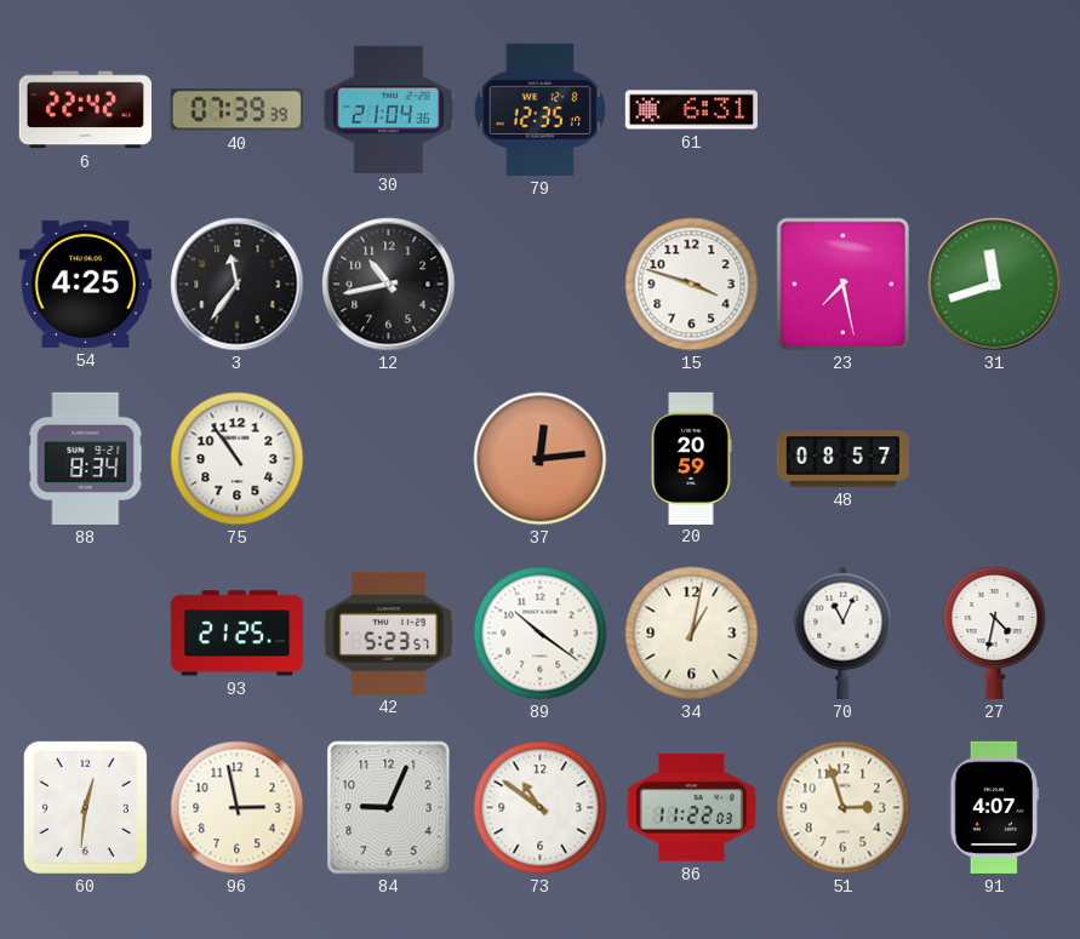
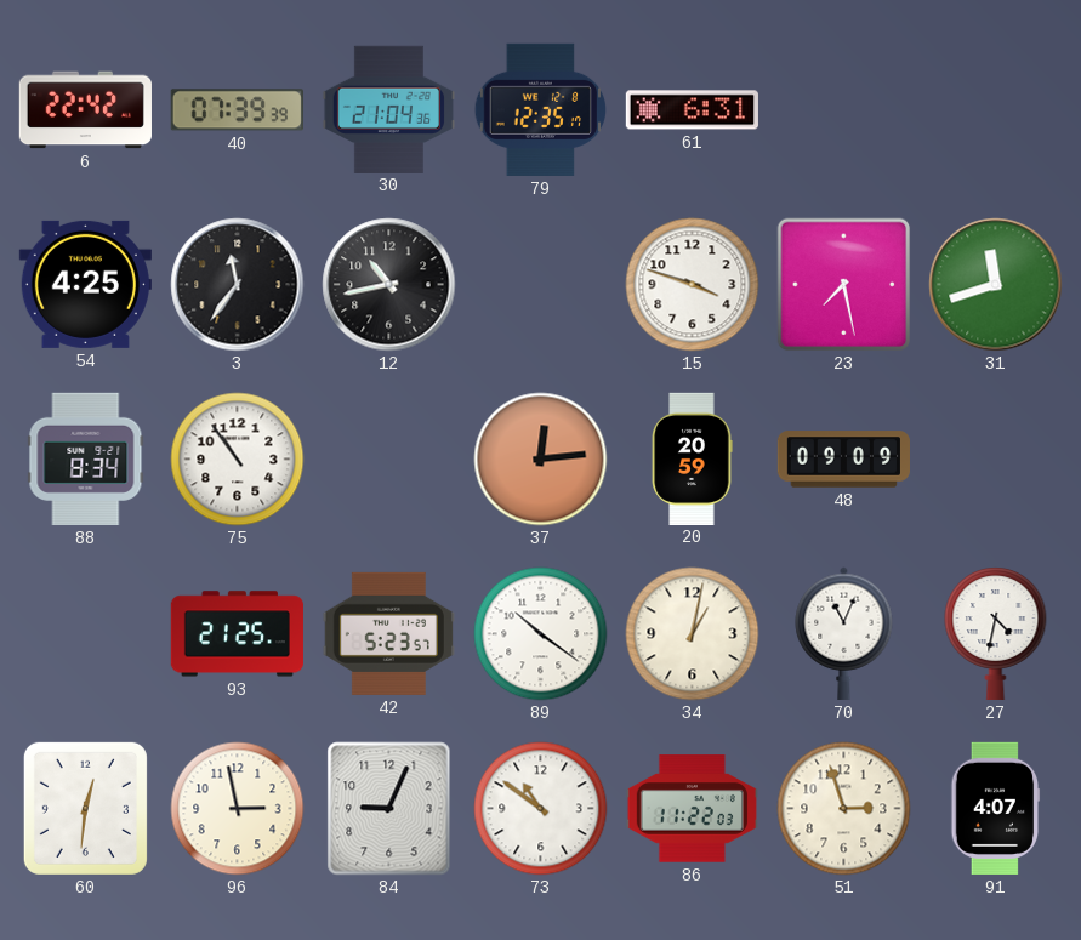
48: 08:57 -> 09:09
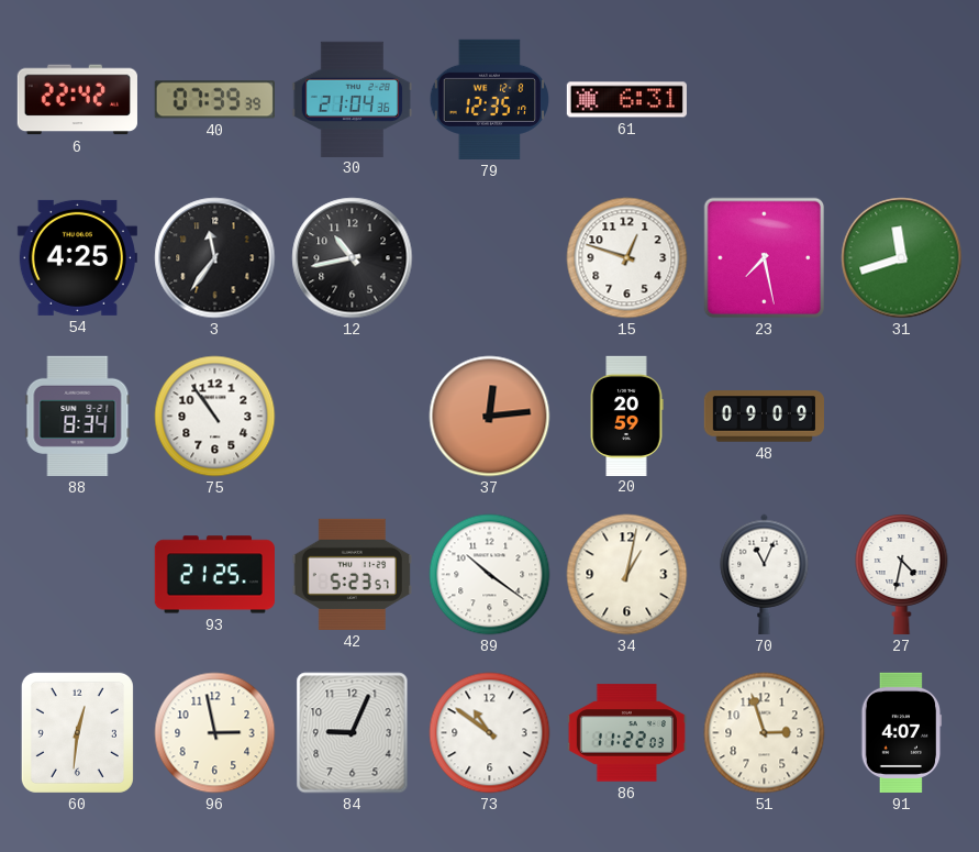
15: 3:48 -> 12:48
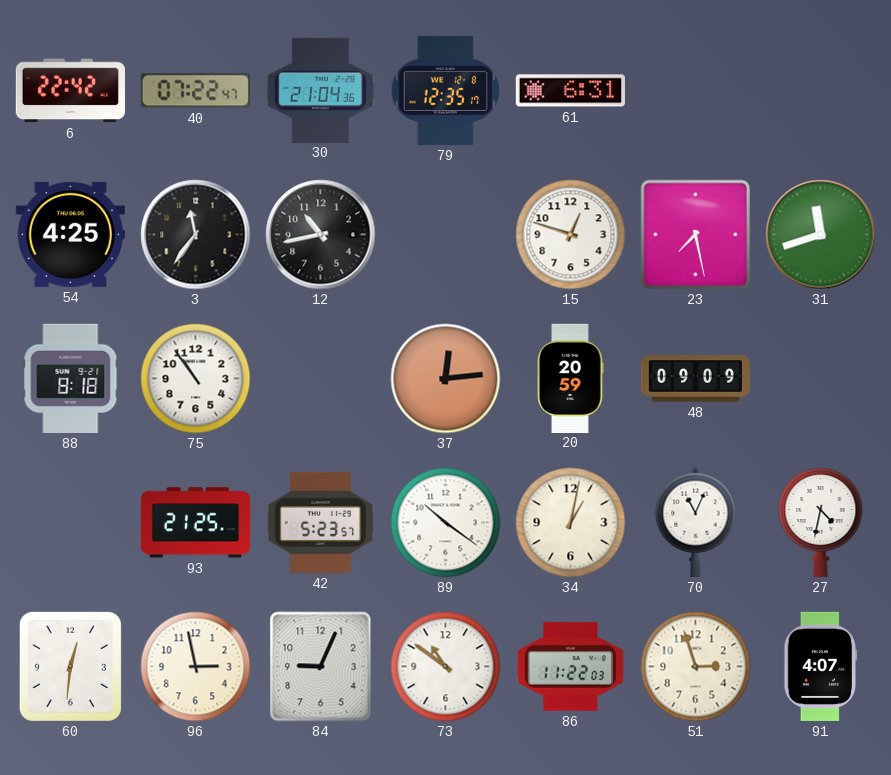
40: 07:39 -> 07:22
88: 8:34 -> 8:18
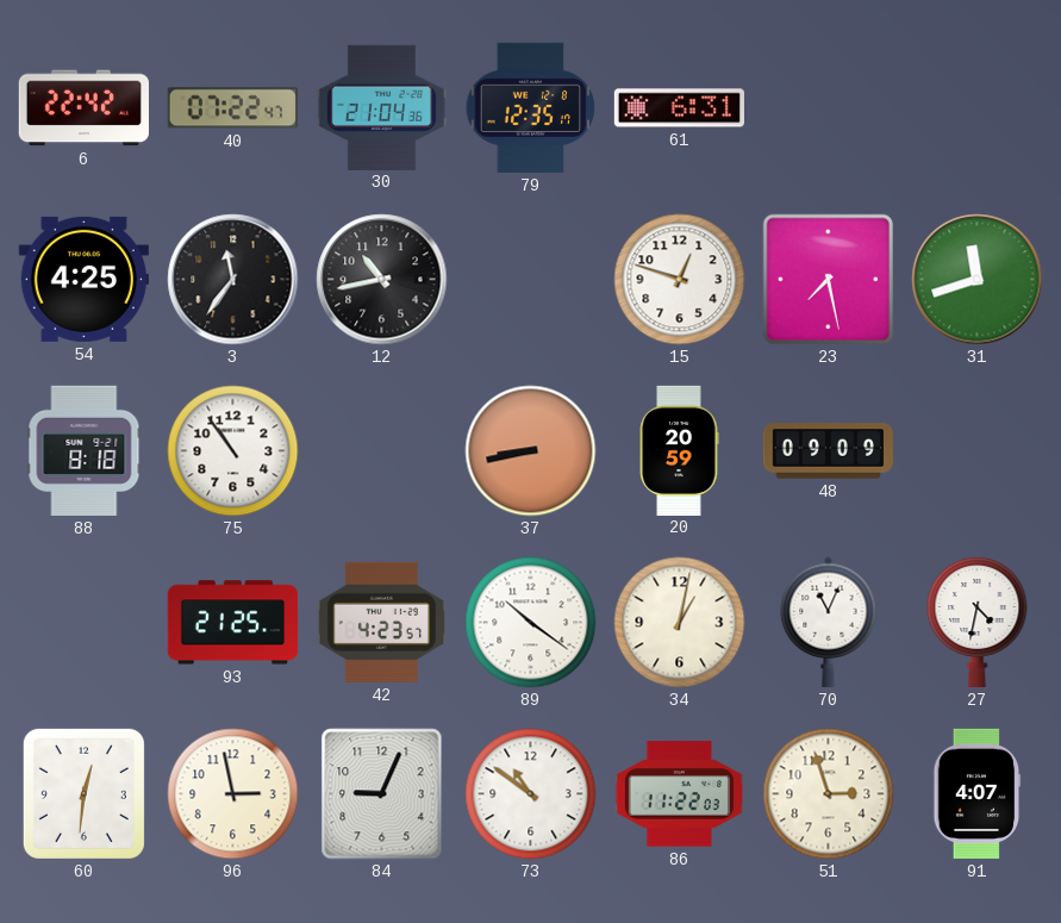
37: 12:14 -> 8:43
42: 5:23 -> 4:23
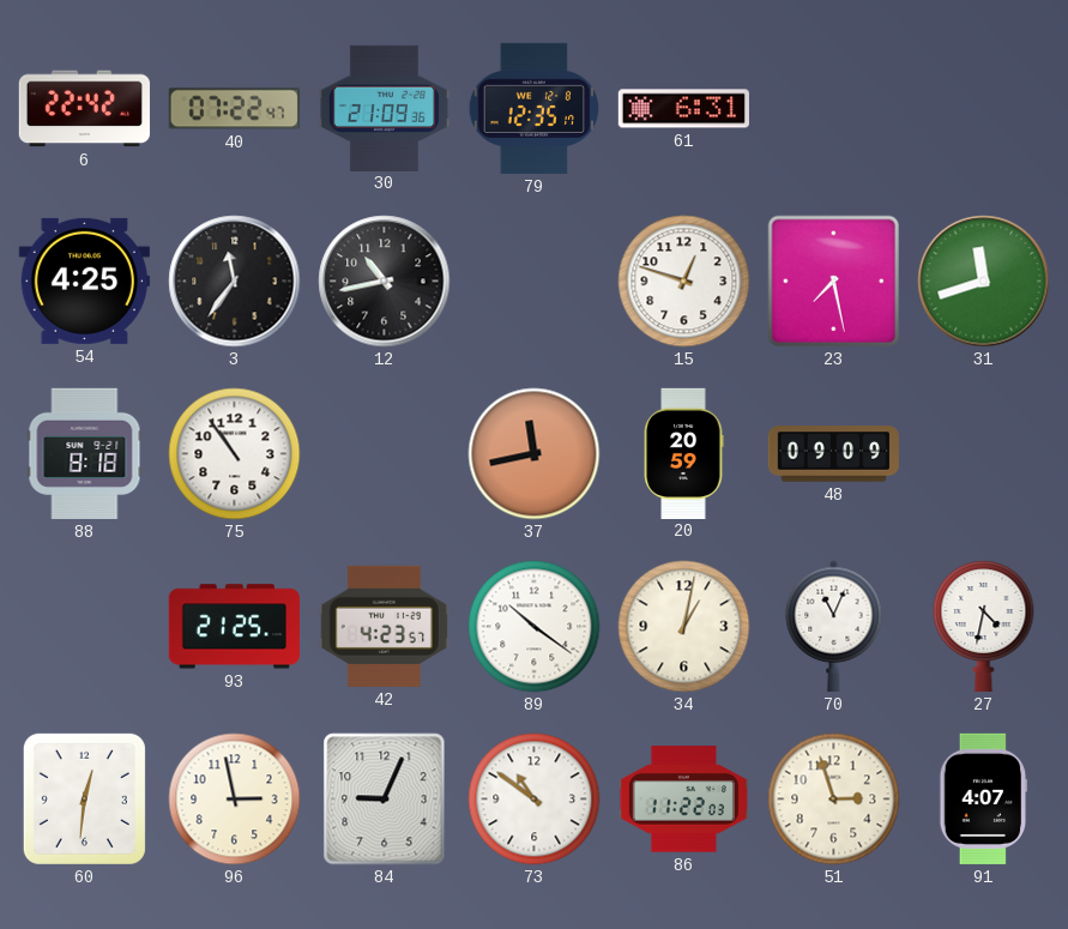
30: 21:04 -> 21:09
37: 8:43 -> 11:43
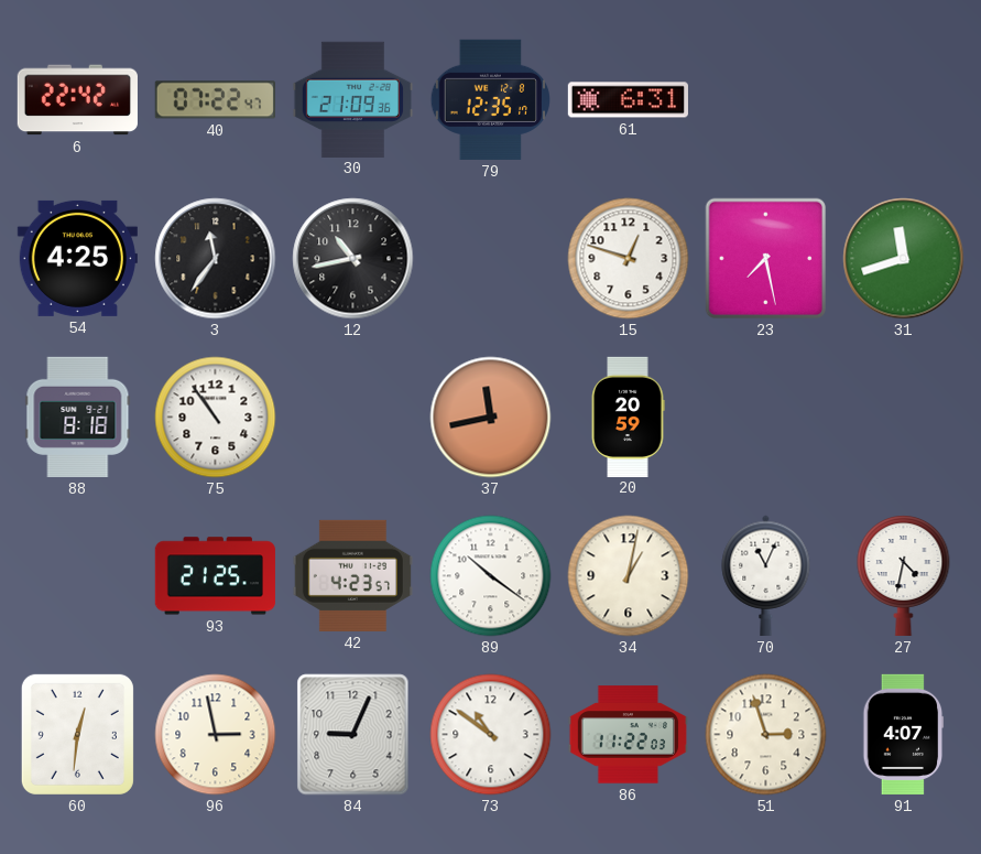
48: 09:09 -> none
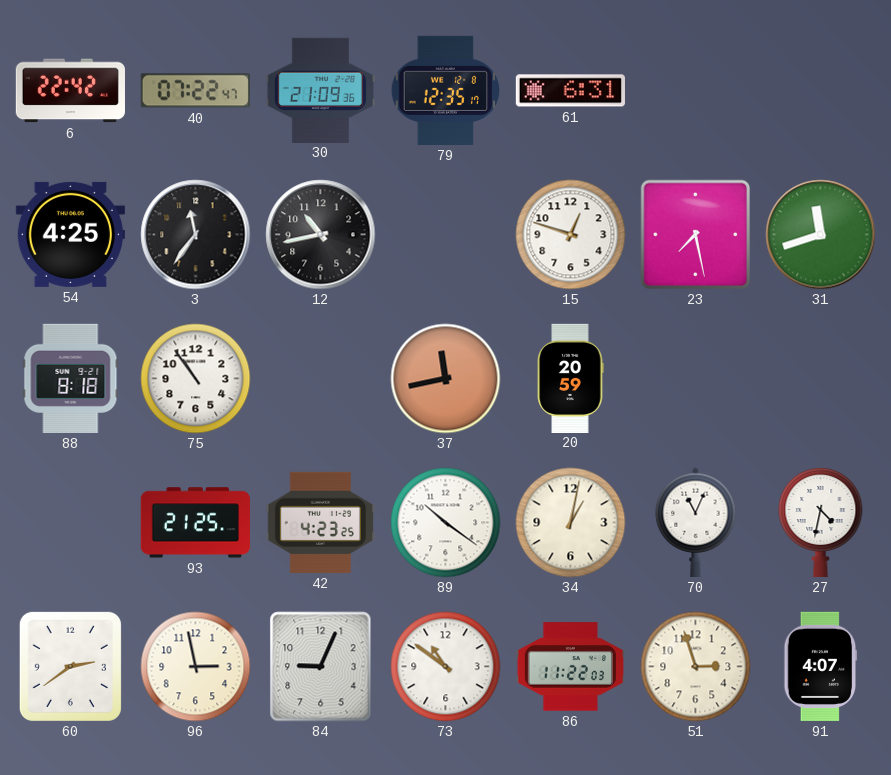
42: 4:23:57 -> 4:23:25
60: 12:31 -> 2:39
